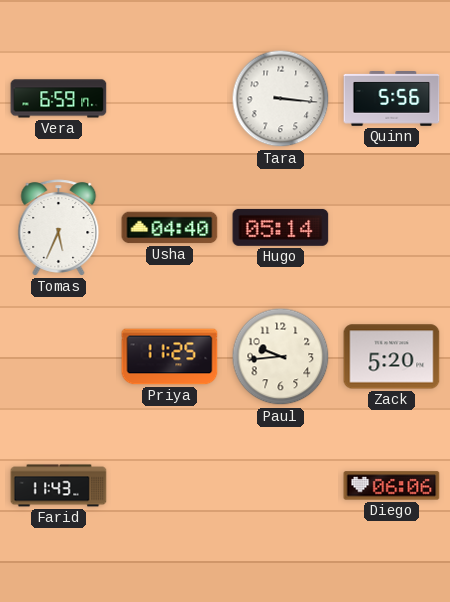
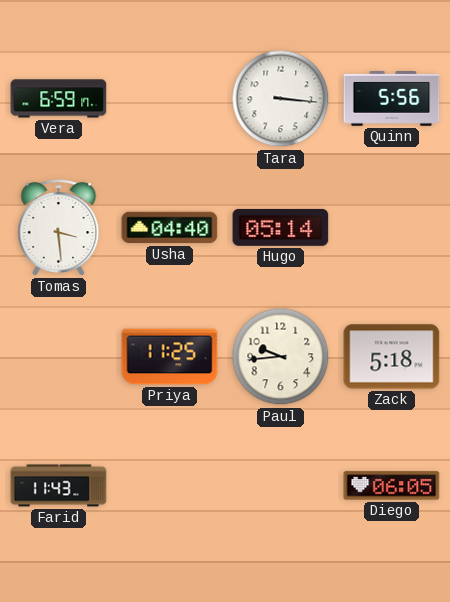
Tomas: 5:34 -> 3:29
Zack: 5:20 -> 5:18
Diego: 06:06 -> 06:05
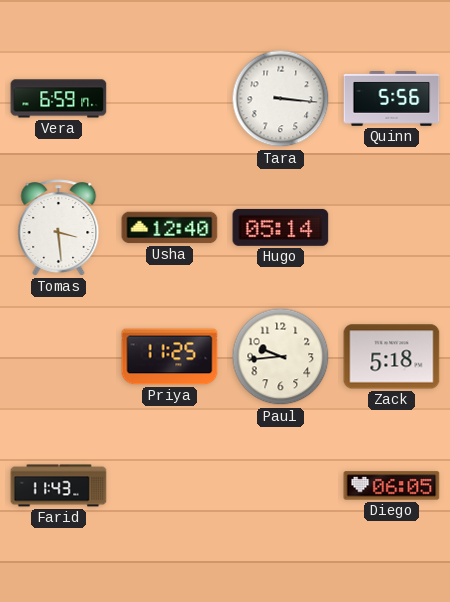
Usha: 04:40 -> 12:40
